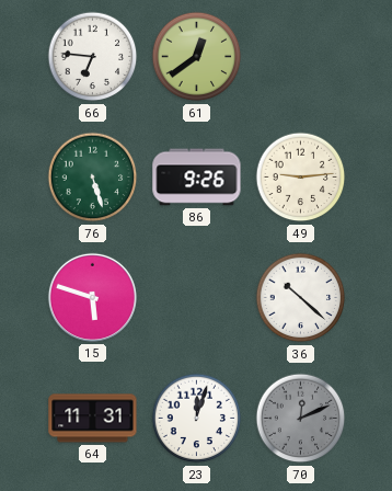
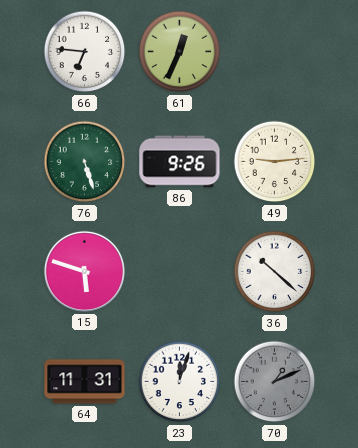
61: 12:39 -> 12:34
70: 12:11 -> 1:11
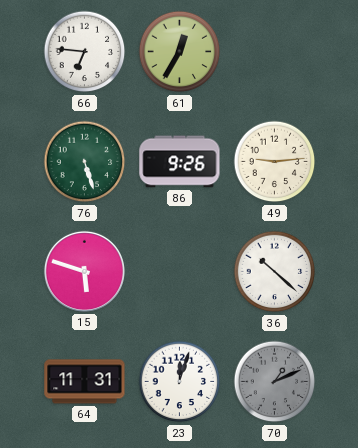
61: 12:34 -> 12:35
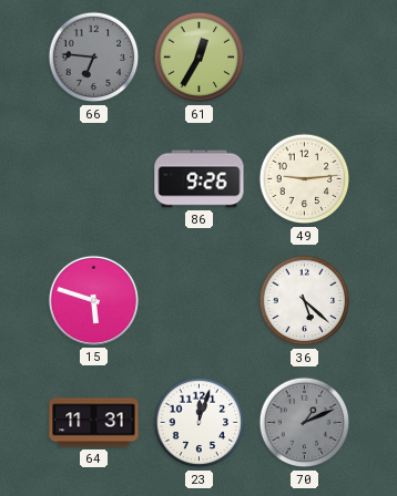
66 dial: white -> grey
76: 5:27 -> none
36: 10:22 -> 5:22
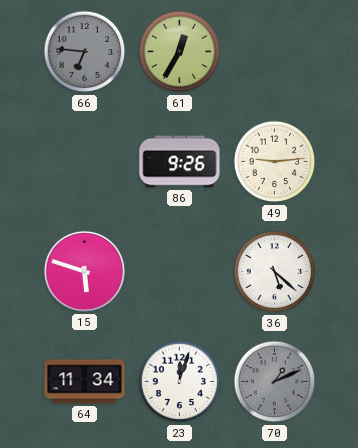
64: 11:31 -> 11:34
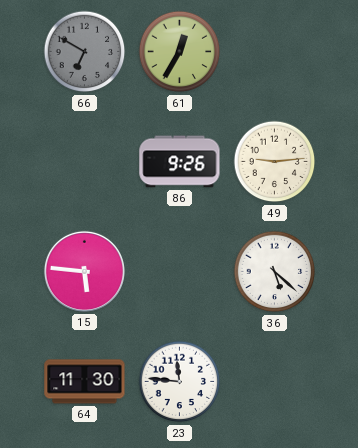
66: 6:46 -> 6:50
15: 5:48 -> 5:46
64: 11:34 -> 11:30
23: 12:03 -> 11:46
70: 1:11 -> none
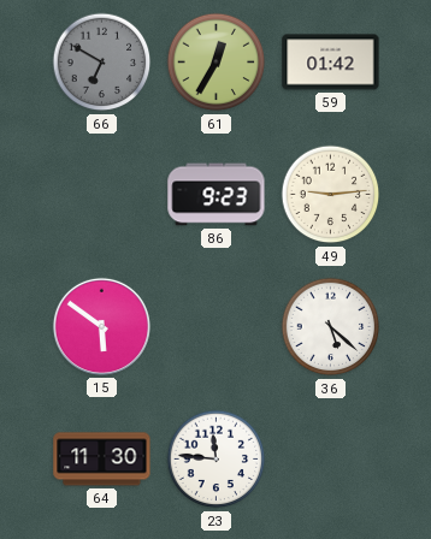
59: none -> 01:42
86: 9:26 -> 9:23
15: 5:46 -> 5:51
